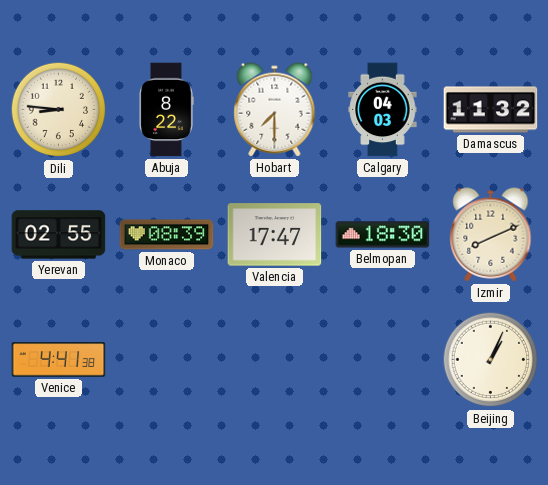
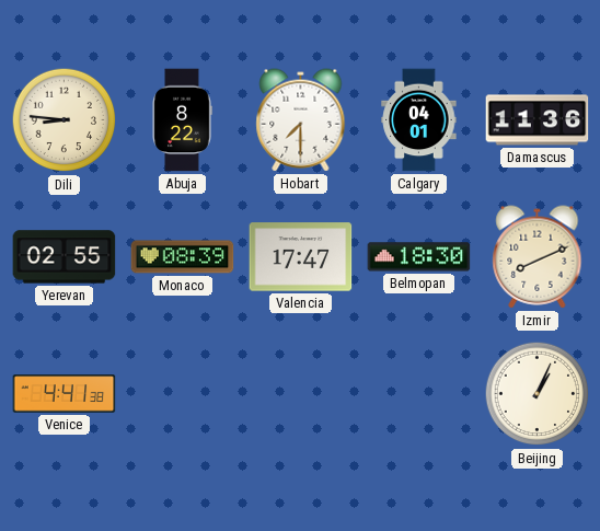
Calgary: 04:03 -> 04:01
Damascus: 11:32 -> 11:36
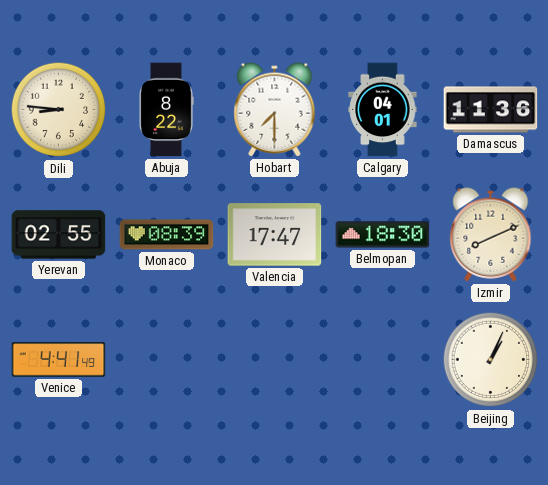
Venice: 4:41:38 -> 4:41:49
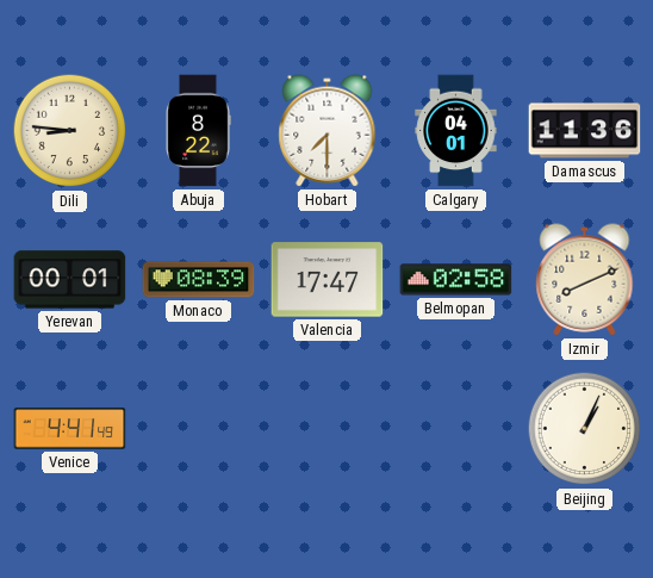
Yerevan: 02:55 -> 00:01
Belmopan: 18:30 -> 02:58
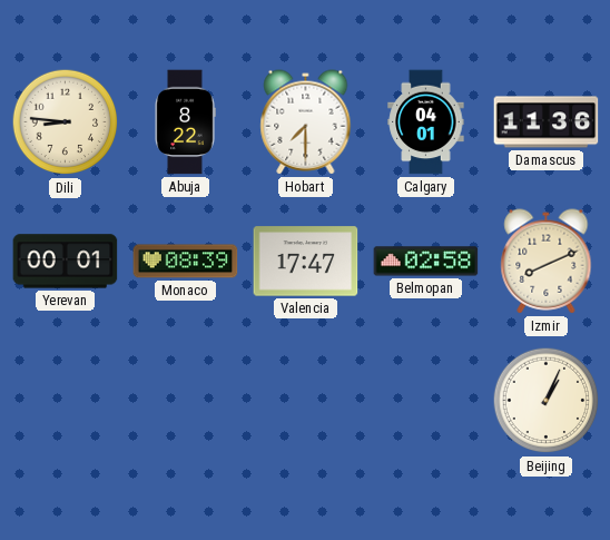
Venice: 4:41 -> none
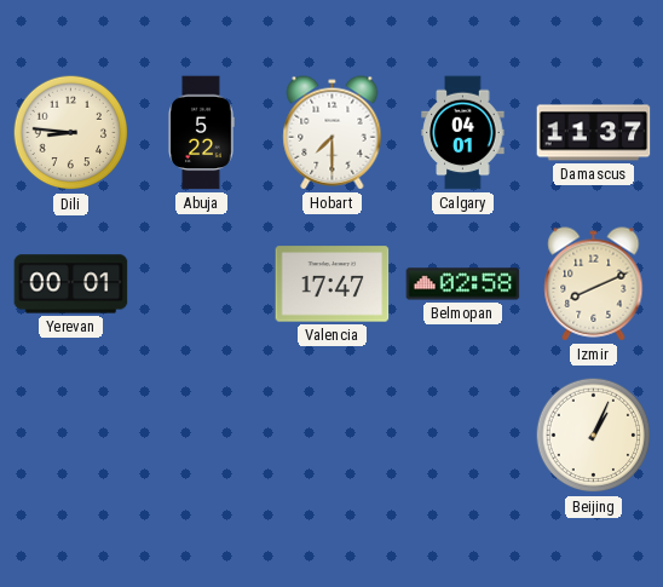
Abuja: 8:22 -> 5:22
Damascus: 11:36 -> 11:37
Monaco: 08:39 -> none
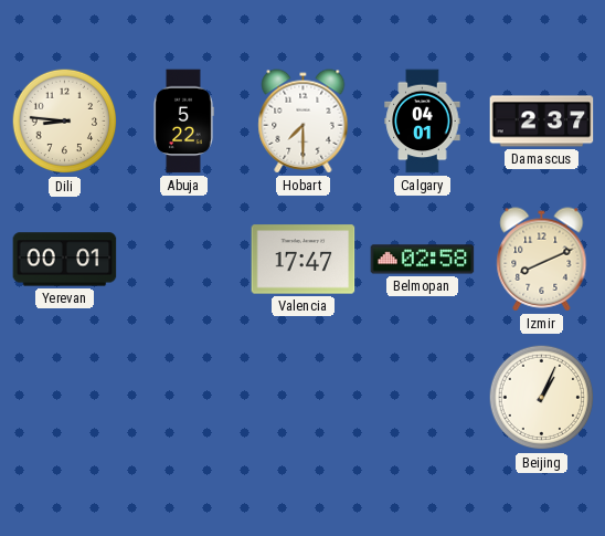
Damascus: 11:37 -> 2:37
